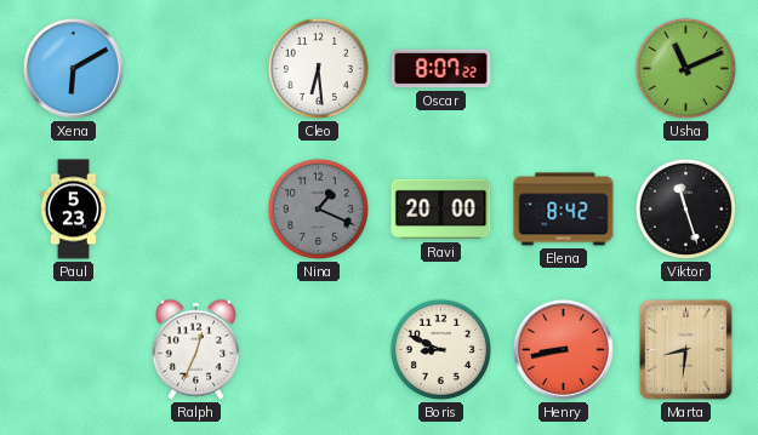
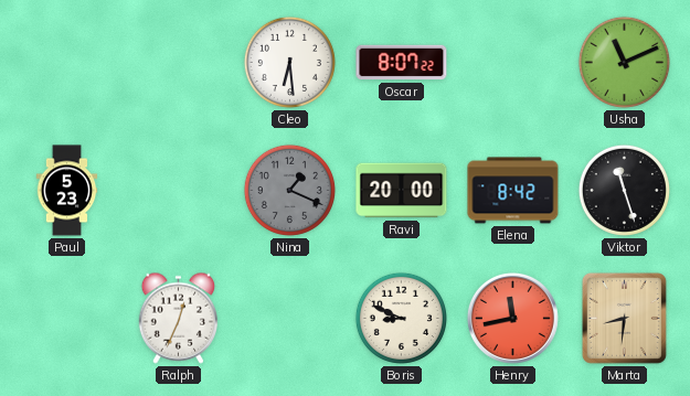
Xena: 6:10 -> none
Henry: 8:43 -> 11:43
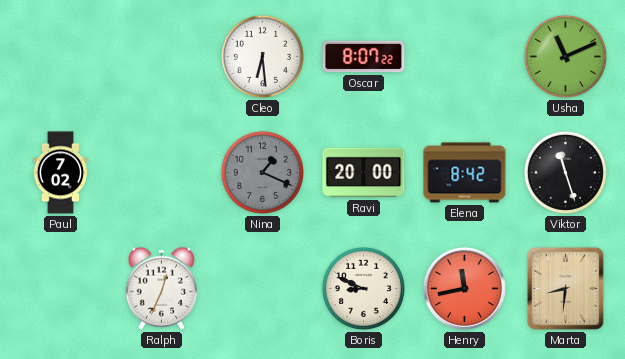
Paul: 5:23 -> 7:02
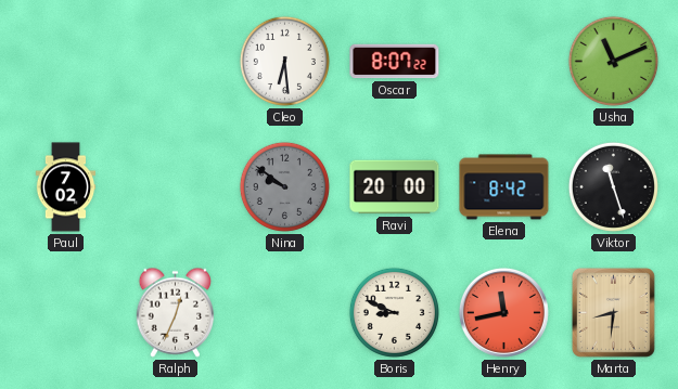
Nina: 1:19 -> 9:51
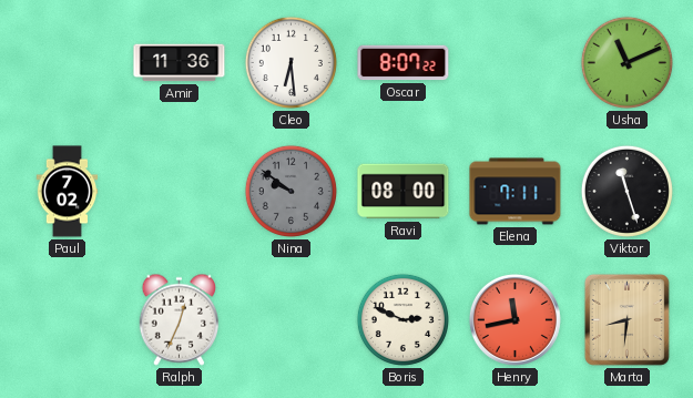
Amir: none -> 11:36
Ravi: 20:00 -> 08:00
Elena: 8:42 -> 7:11
Boris: 8:49 -> 2:49
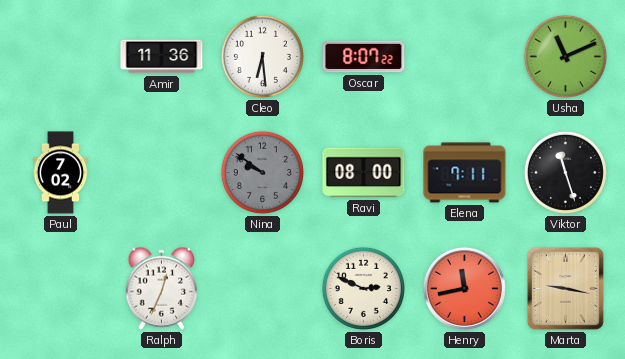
Marta: 8:31 -> 9:17
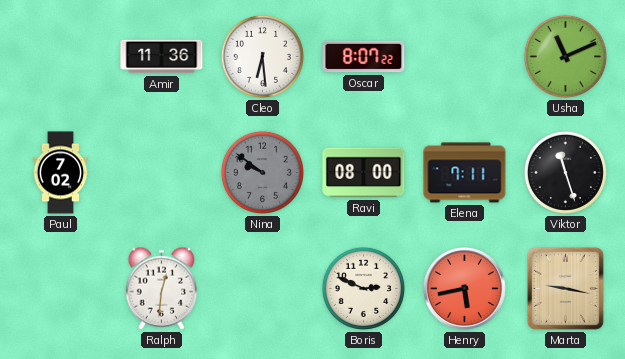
Ralph: 12:34 -> 12:31
Henry: 11:43 -> 5:43
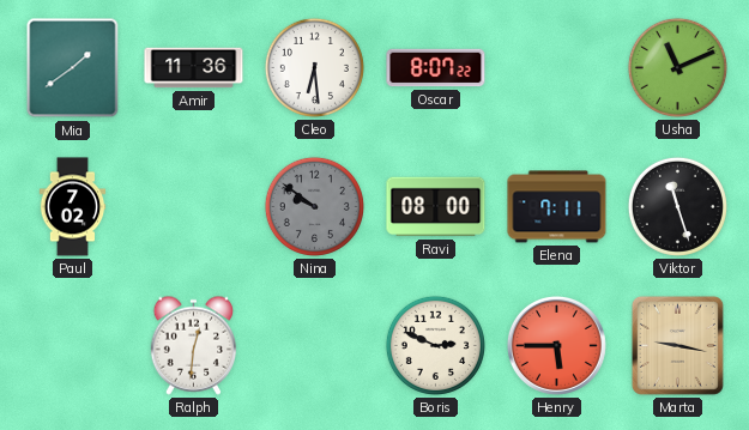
Mia: none -> 1:39
Henry: 5:43 -> 5:45
